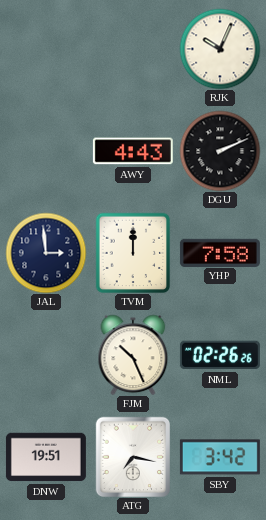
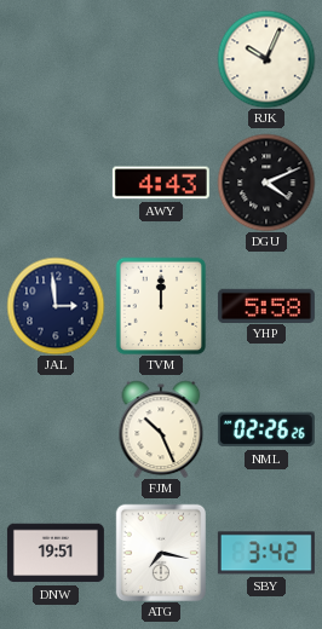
DGU: 2:11 -> 4:11
YHP: 7:58 -> 5:58
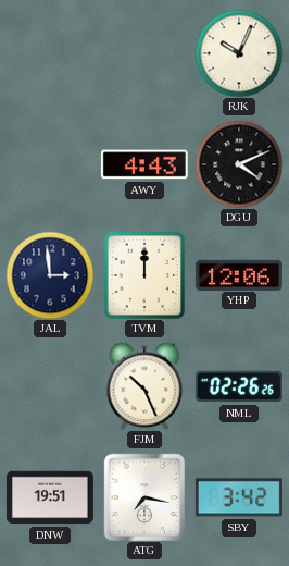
YHP: 5:58 -> 12:06
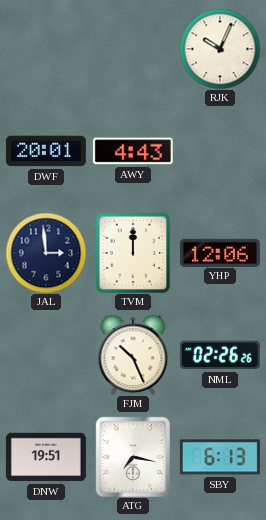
DWF: none -> 20:01
DGU: 4:11 -> none
SBY: 3:42 -> 6:13
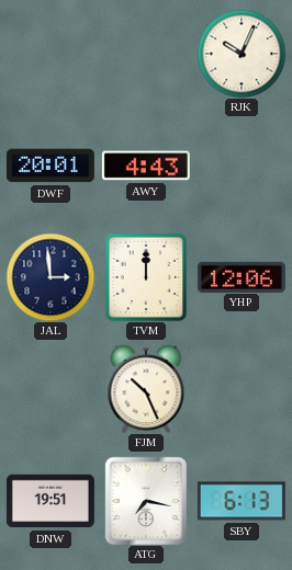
NML: 02:26 -> none
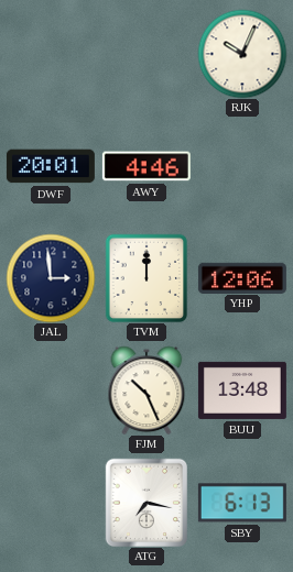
AWY: 4:43 -> 4:46
BUU: none -> 13:48
DNW: 19:51 -> none
